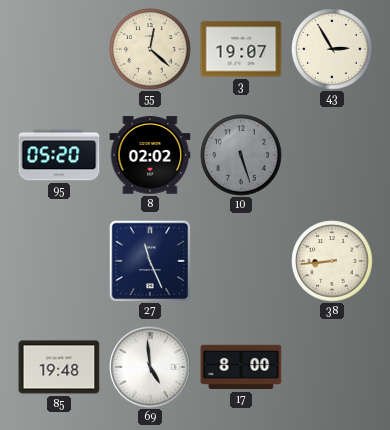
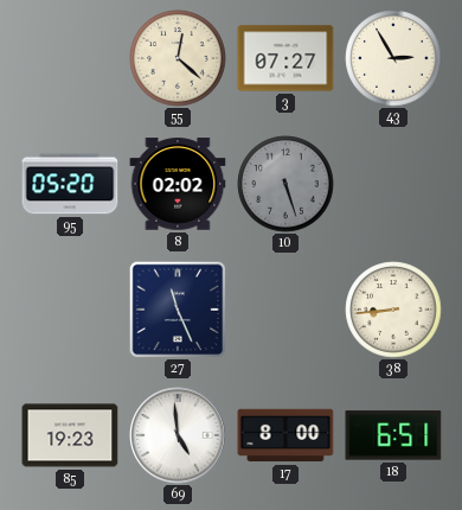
3: 19:07 -> 07:27
85: 19:48 -> 19:23
18: none -> 6:51
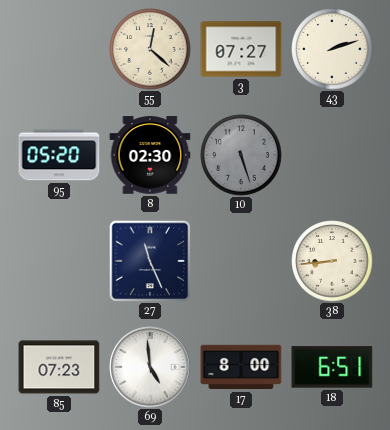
43: 2:55 -> 2:12
8: 02:02 -> 02:30
85: 19:23 -> 07:23
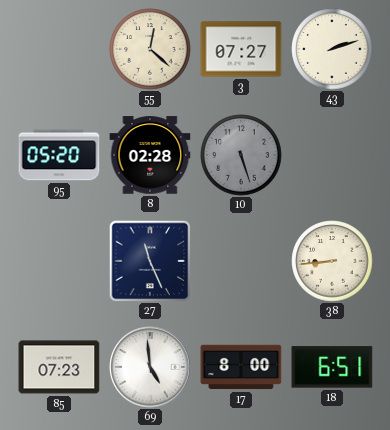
8: 02:30 -> 02:28
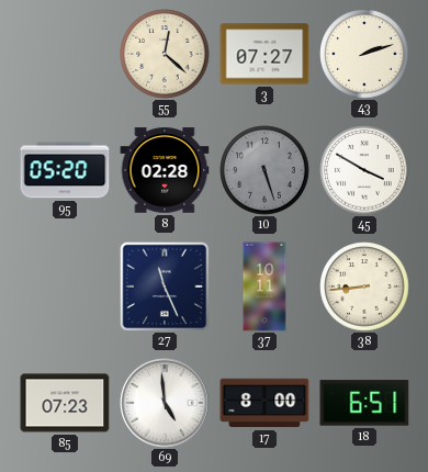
45: none -> 3:50
37: none -> 10:11
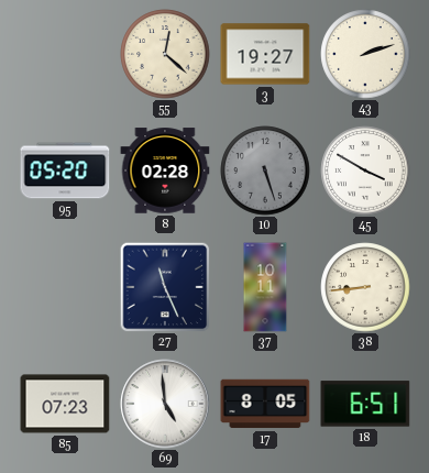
3: 07:27 -> 19:27
17: 8:00 -> 8:05
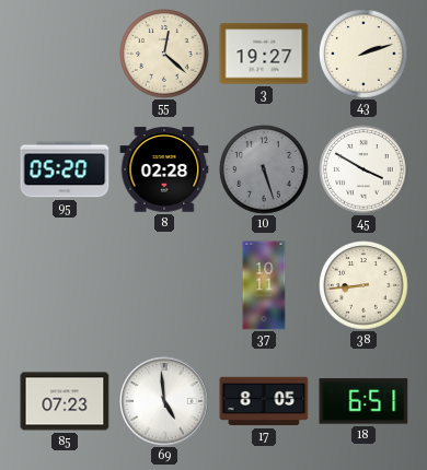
27: 11:26 -> none
